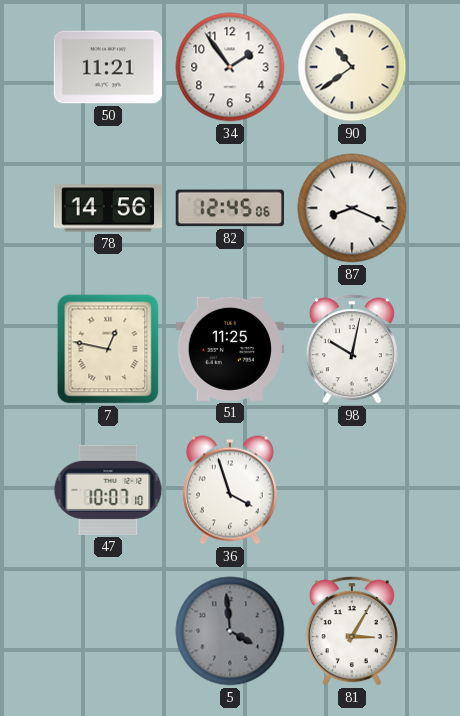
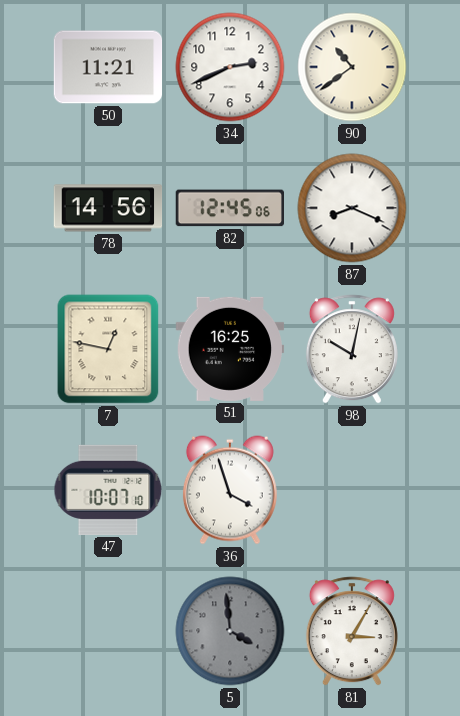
34: 1:54 -> 2:41
51: 11:25 -> 16:25
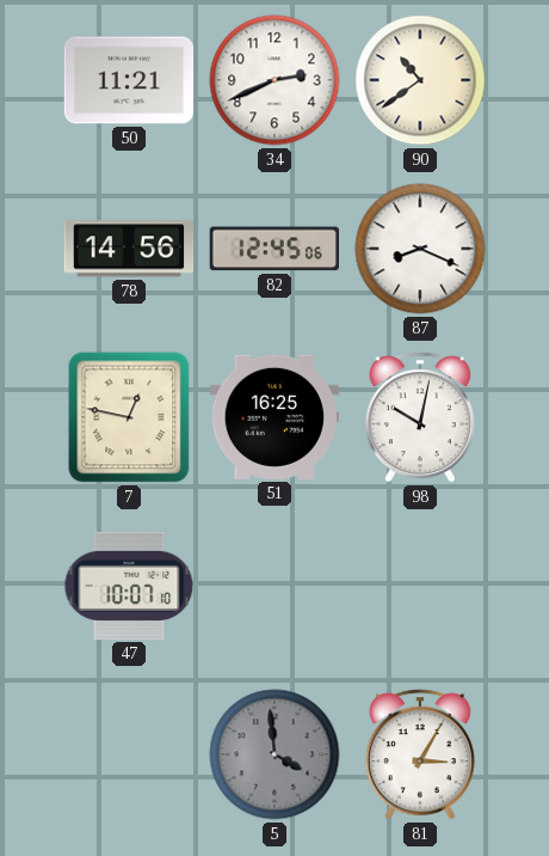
36: 3:57 -> none
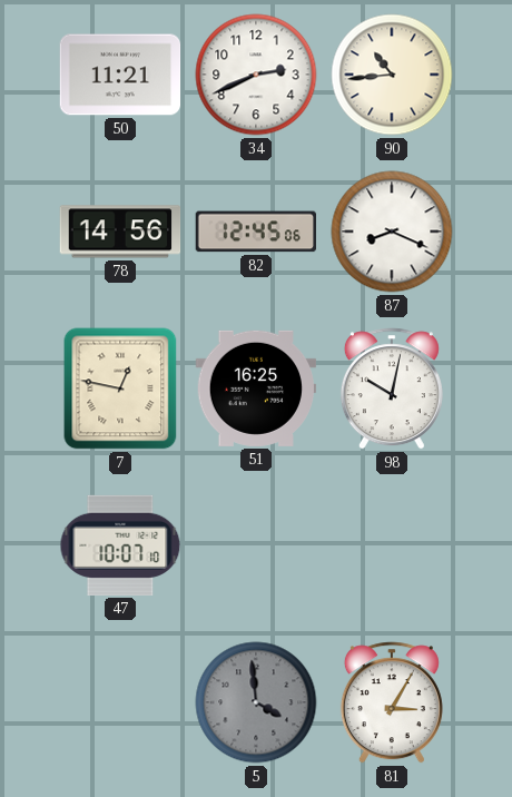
90: 10:39 -> 10:44
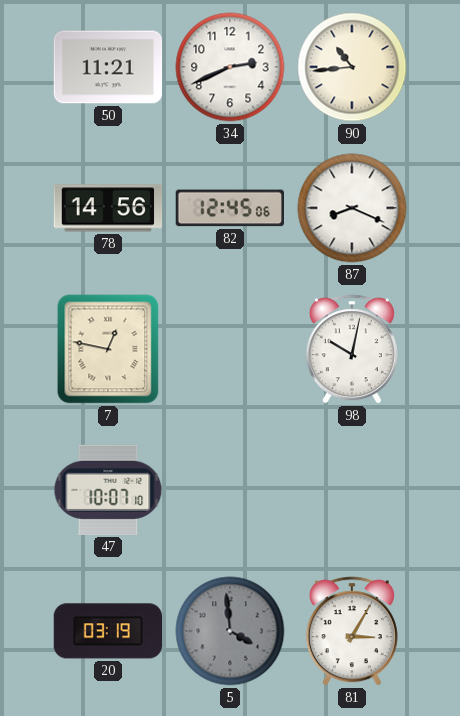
51: 16:25 -> none
20: none -> 03:19
